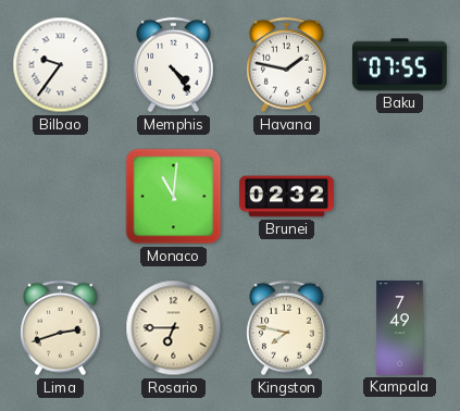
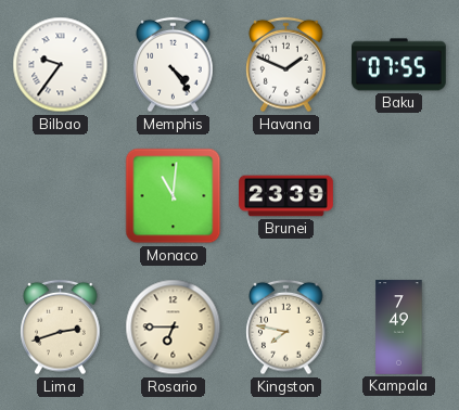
Havana: 1:47 -> 1:49
Brunei: 02:32 -> 23:39
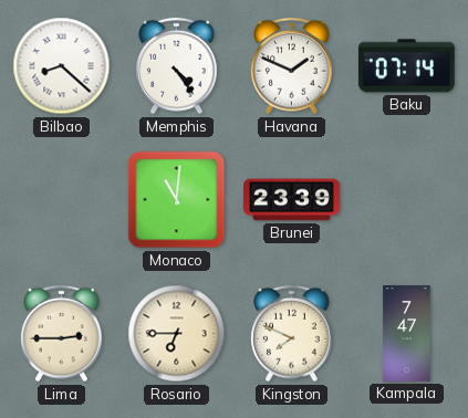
Bilbao: 9:36 -> 8:22
Baku: 07:55 -> 07:14
Lima: 2:42 -> 2:45
Kingston: 7:47 -> 7:49
Kampala: 7:49 -> 7:47
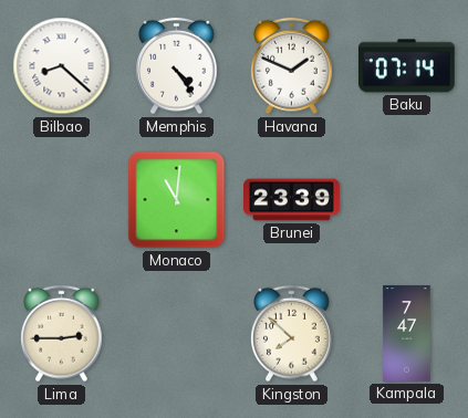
Rosario: 6:45 -> none
Kingston: 7:49 -> 7:52
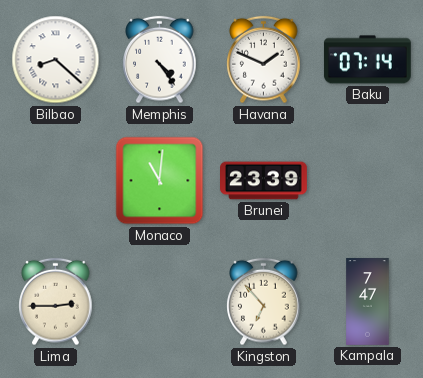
Kingston: 7:52 -> 6:53
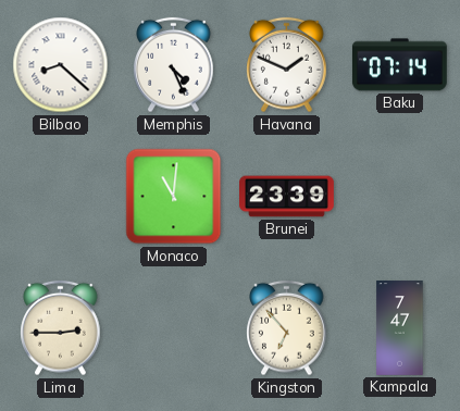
Memphis: 4:24 -> 4:26
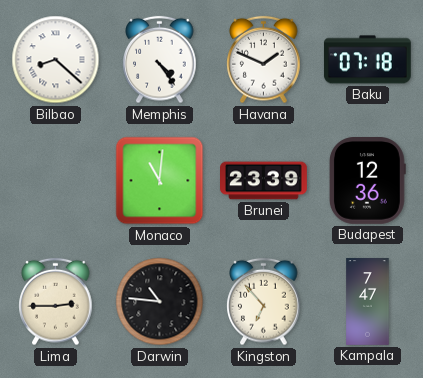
Memphis: 4:26 -> 4:24
Baku: 07:14 -> 07:18
Budapest: none -> 12:36
Darwin: none -> 10:46
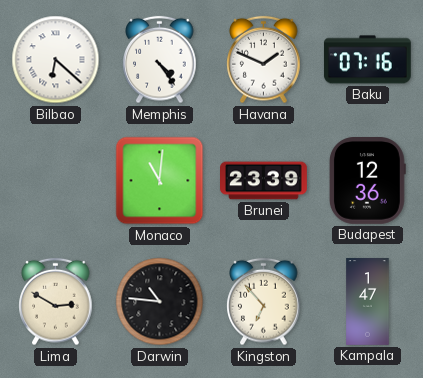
Bilbao: 8:22 -> 6:22
Baku: 07:18 -> 07:16
Lima: 2:45 -> 2:50
Kampala: 7:47 -> 1:47
